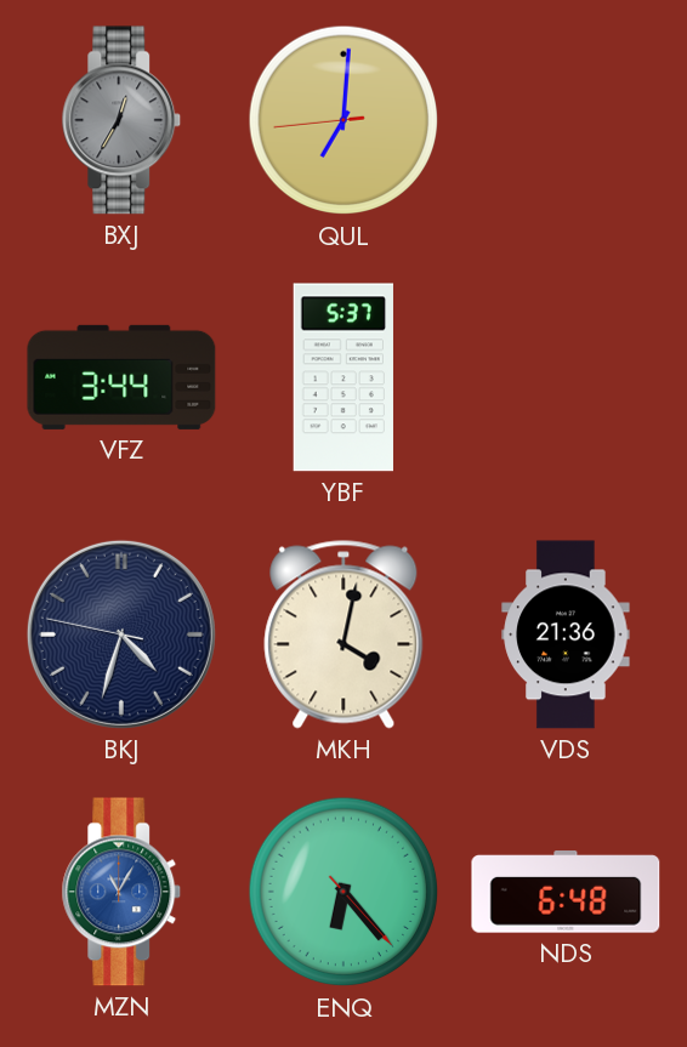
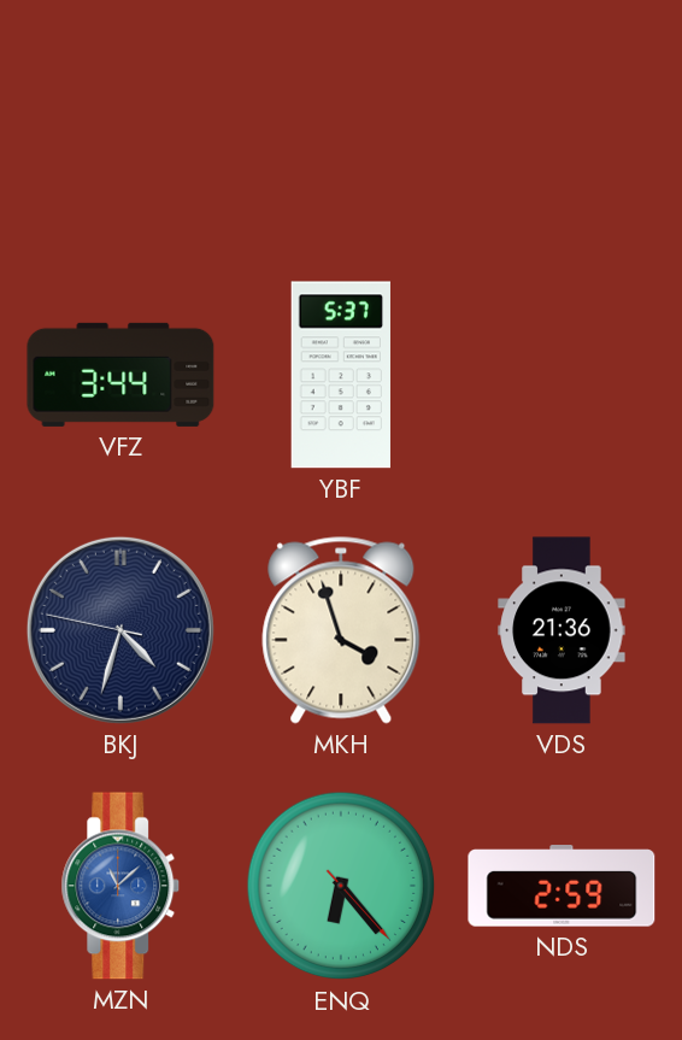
BXJ: 12:35 -> none
QUL: 7:00 -> none
MKH: 4:02 -> 3:57
MZN: 11:05 -> 11:08
NDS: 6:48 -> 2:59
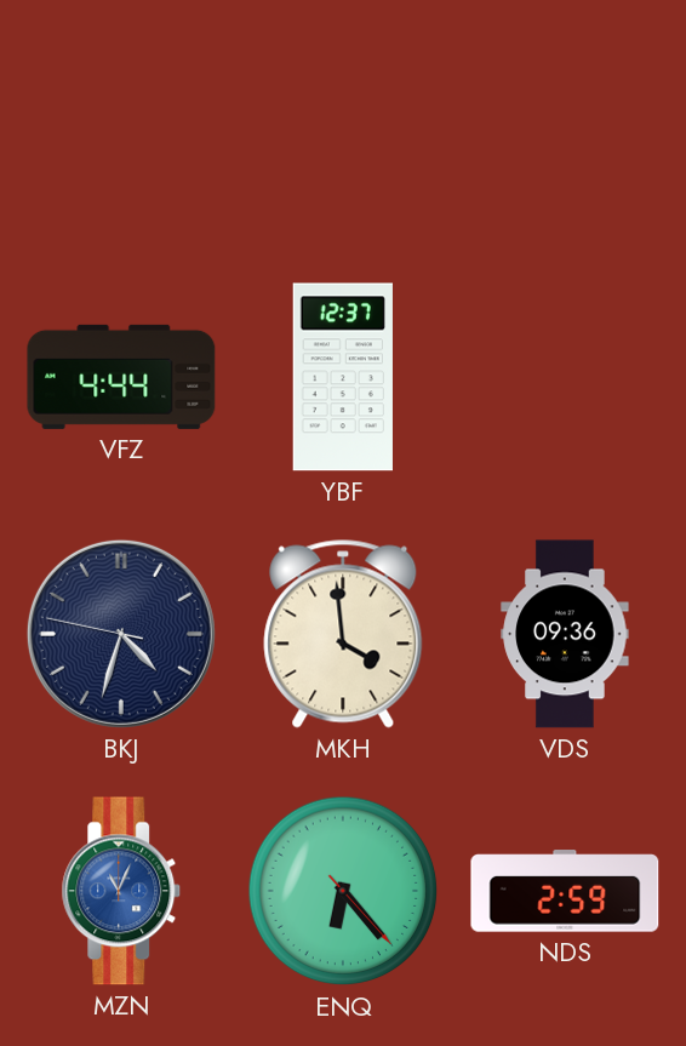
VFZ: 3:44 -> 4:44
YBF: 5:37 -> 12:37
MKH: 3:57 -> 3:59
VDS: 21:36 -> 09:36
MZN: 11:08 -> 11:04
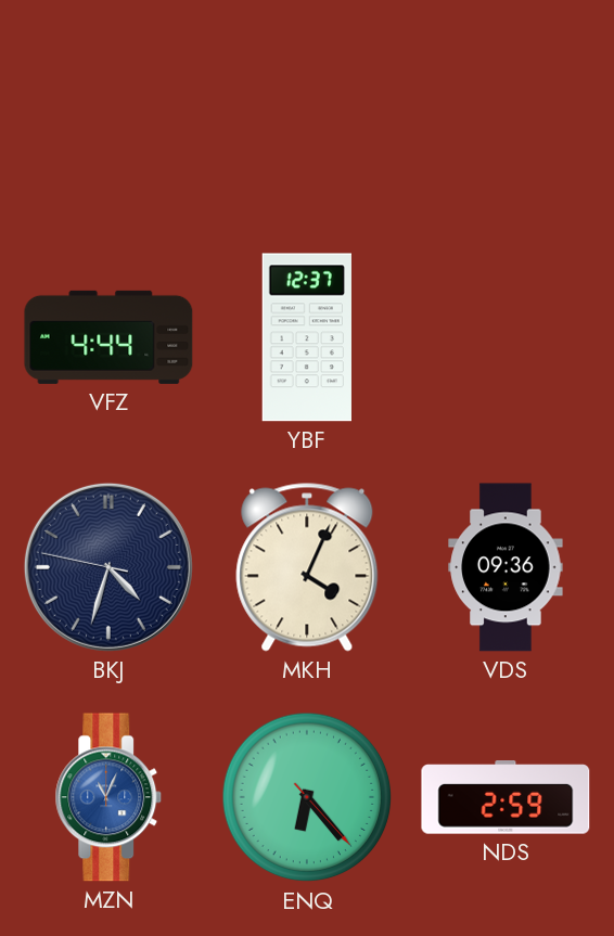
MKH: 3:59 -> 4:04
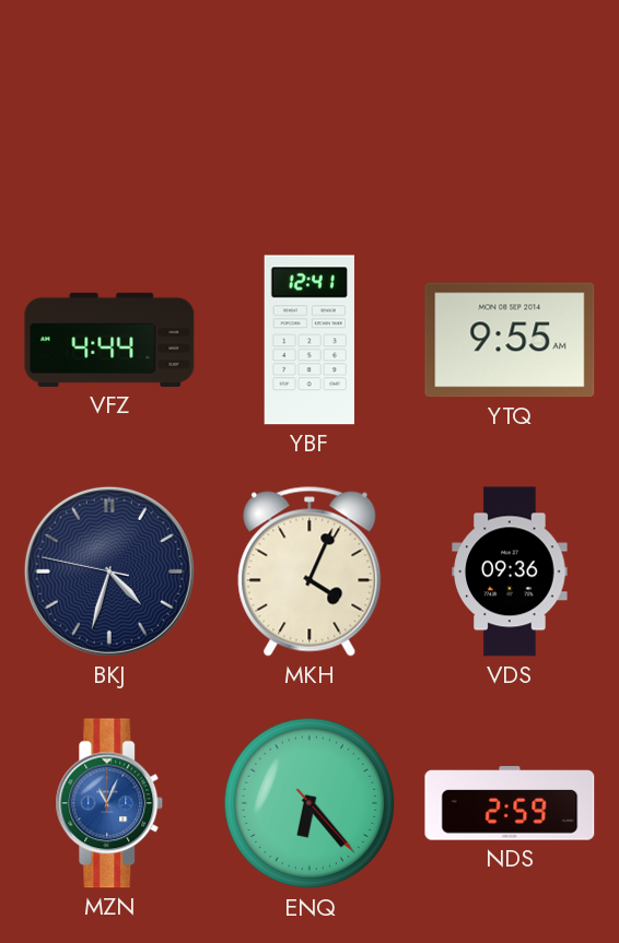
YBF: 12:37 -> 12:41
YTQ: none -> 9:55
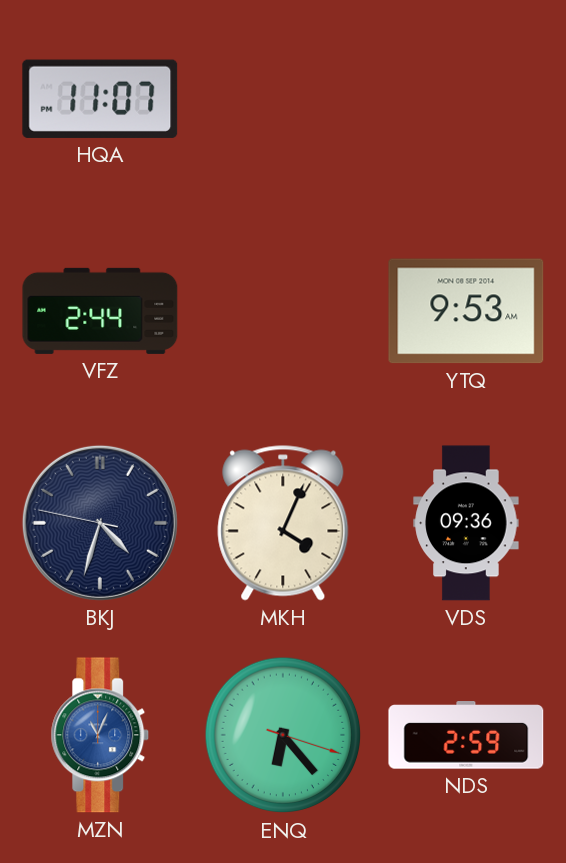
HQA: none -> 11:07
VFZ: 4:44 -> 2:44
YBF: 12:41 -> none
YTQ: 9:55 -> 9:53
ENQ: 6:23:23 -> 6:23:18
